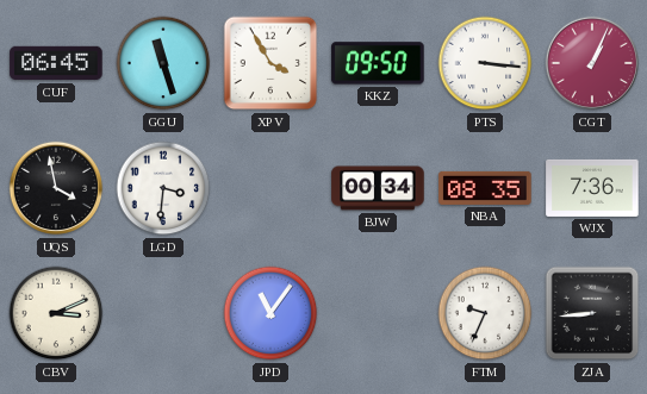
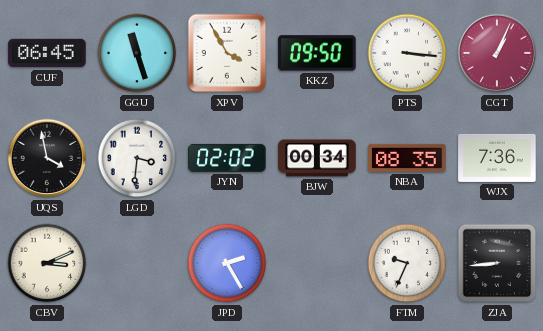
JYN: none -> 02:02
JPD: 11:06 -> 2:25
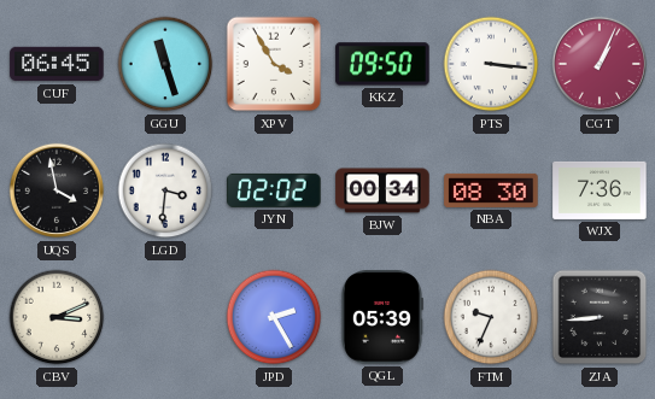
NBA: 08:35 -> 08:30
QGL: none -> 05:39
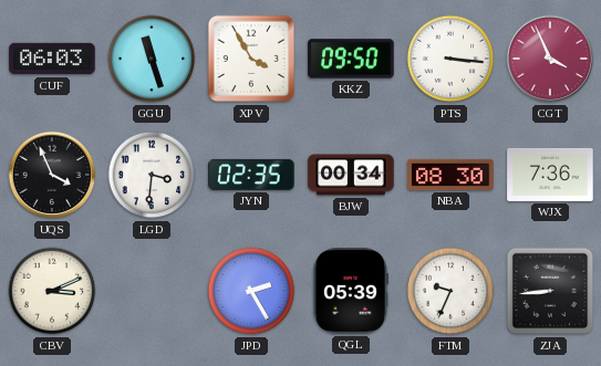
CUF: 06:45 -> 06:03
CGT: 1:04 -> 3:56
UQS: 3:58 -> 3:56
JYN: 02:02 -> 02:35
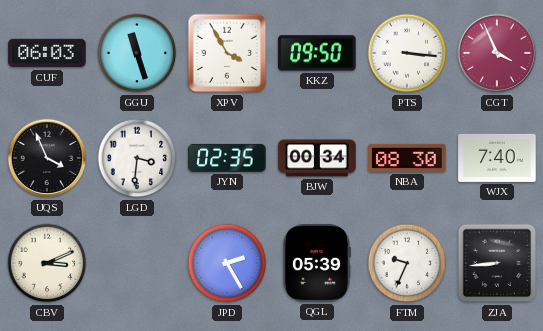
WJX: 7:36 -> 7:40
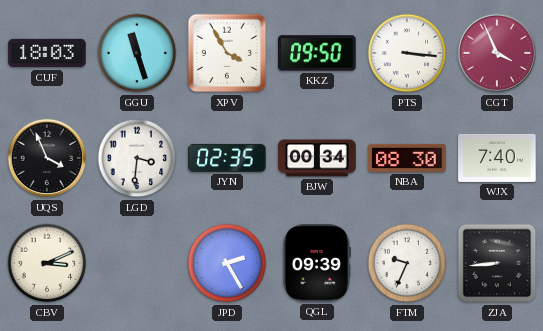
CUF: 06:03 -> 18:03
QGL: 05:39 -> 09:39
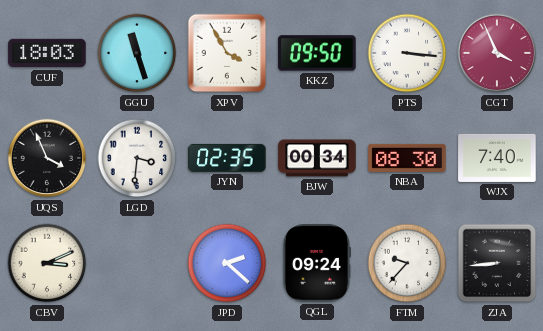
JPD: 2:25 -> 2:22
QGL: 09:39 -> 09:24
FTM: 9:34 -> 9:37
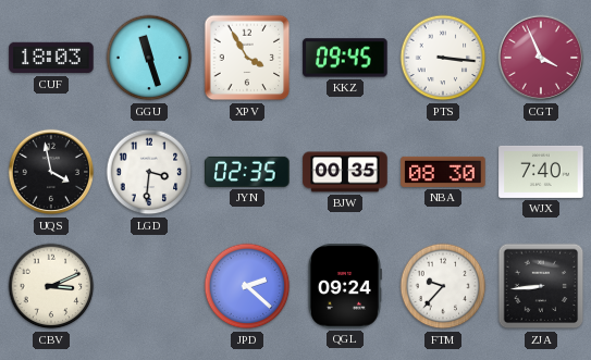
KKZ: 09:50 -> 09:45
UQS: 3:56 -> 3:58
BJW: 00:34 -> 00:35
